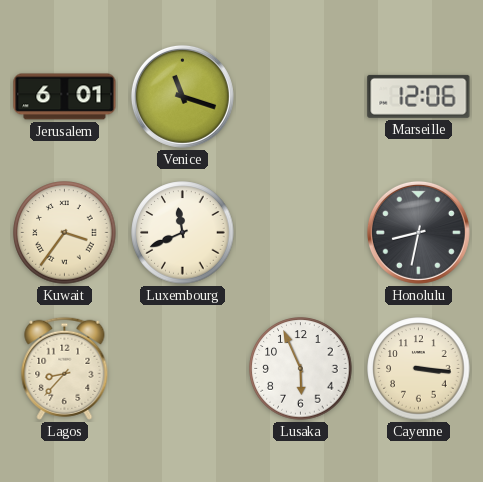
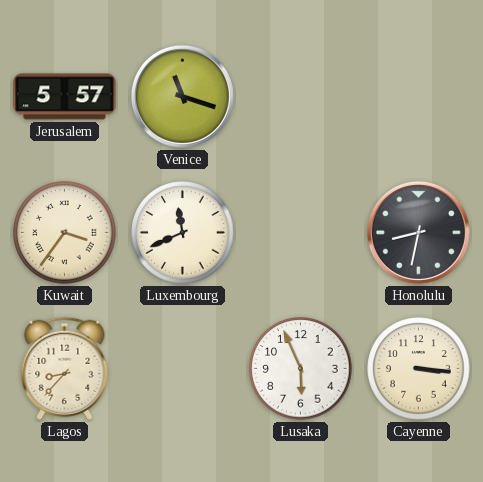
Jerusalem: 6:01 -> 5:57
Marseille: 12:06 -> none
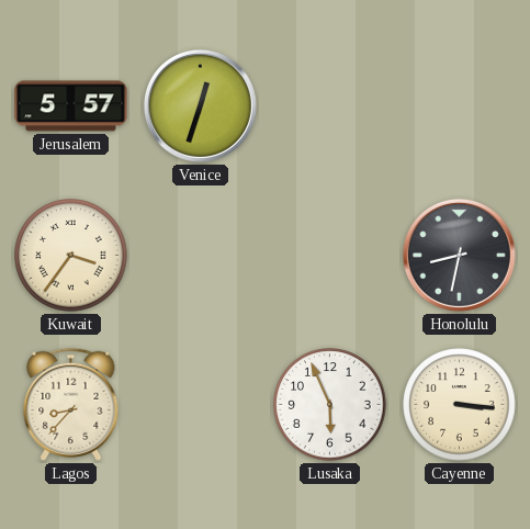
Venice: 11:18 -> 12:33
Luxembourg: 11:41 -> none
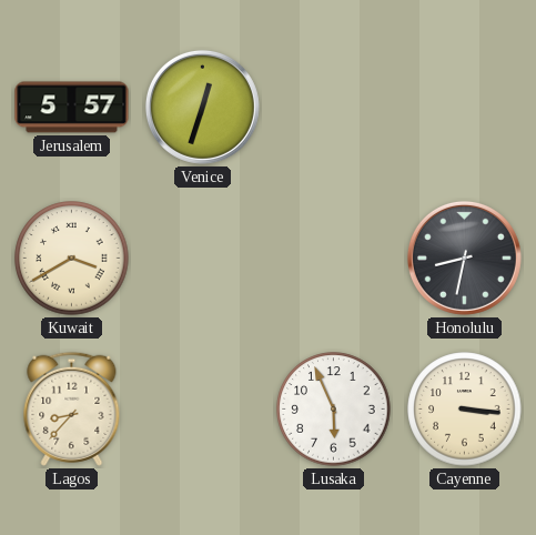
Kuwait: 3:36 -> 3:40
